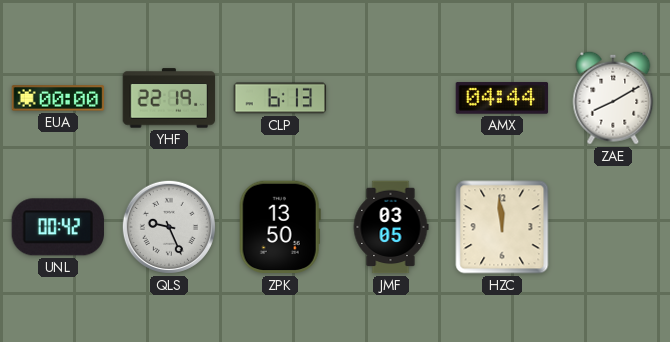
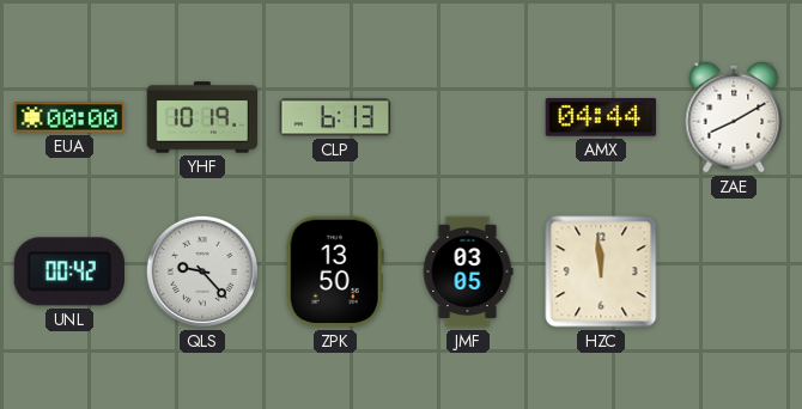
YHF: 22:19 -> 10:19
QLS: 9:26 -> 9:23
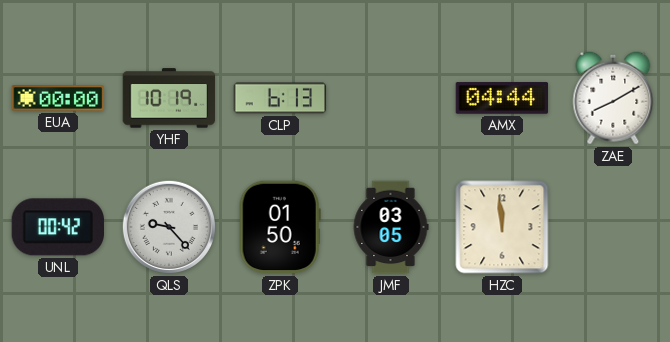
ZPK: 13:50 -> 01:50
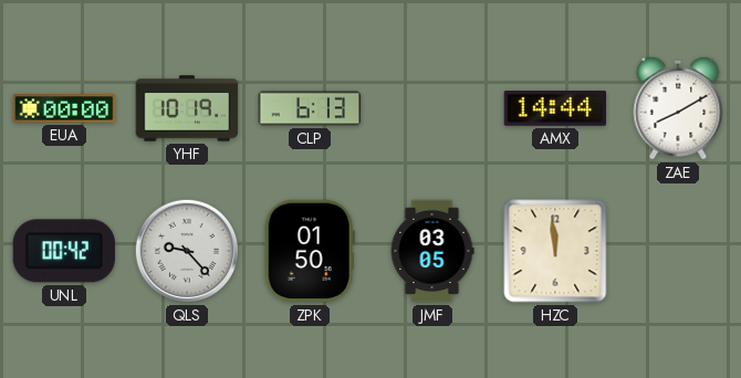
AMX: 04:44 -> 14:44
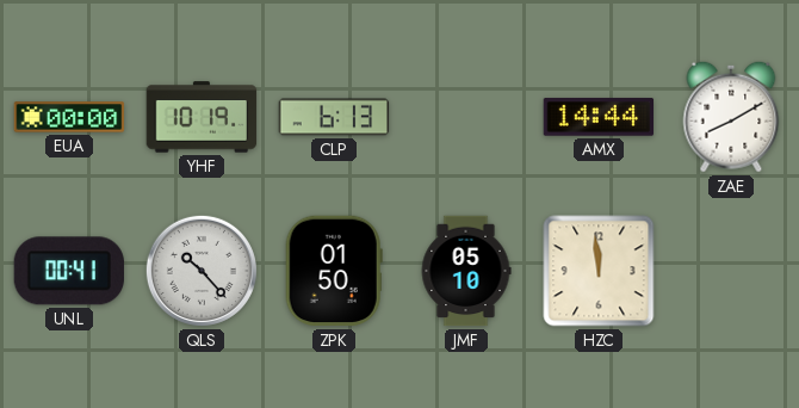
UNL: 00:42 -> 00:41
QLS: 9:23 -> 10:23
JMF: 03:05 -> 05:10
